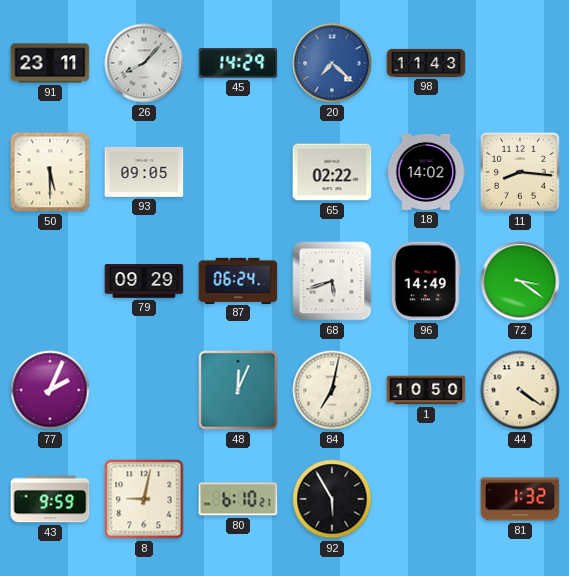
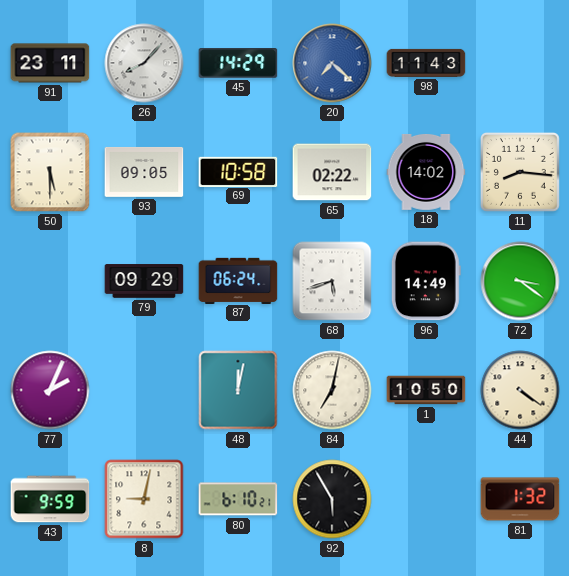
69: none -> 10:58
48: 12:04 -> 12:02
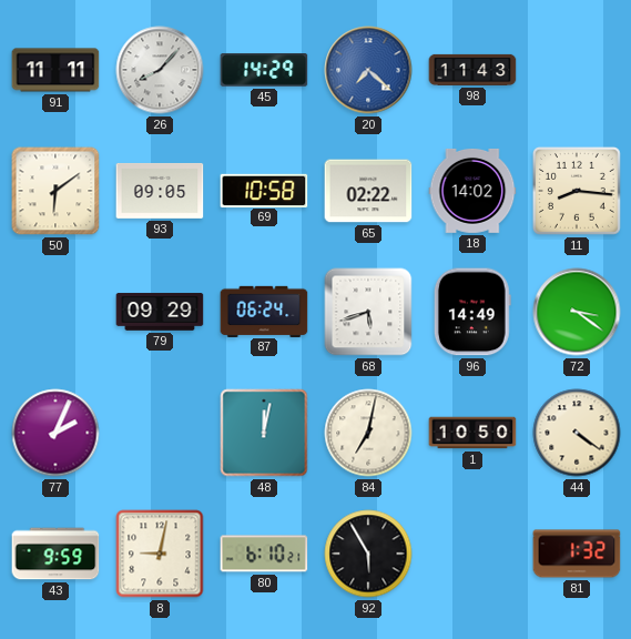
91: 23:11 -> 11:11
50: 5:30 -> 6:09
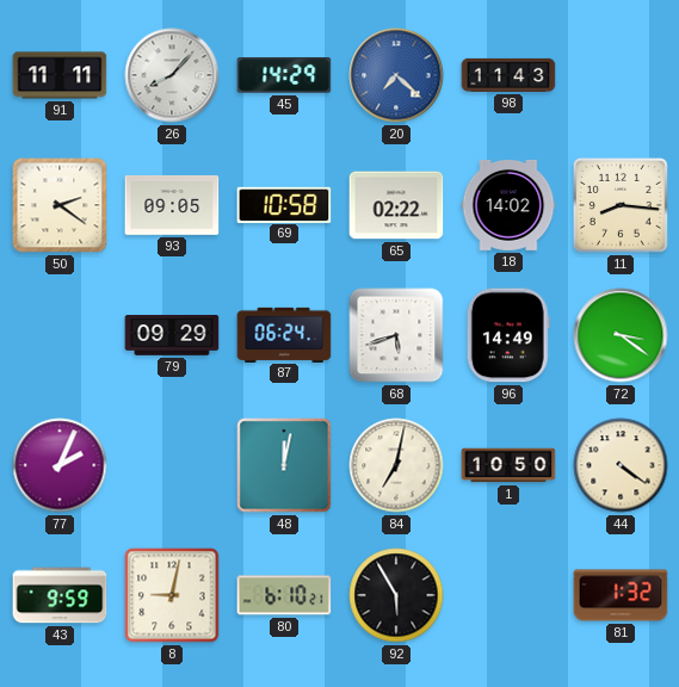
50: 6:09 -> 2:21
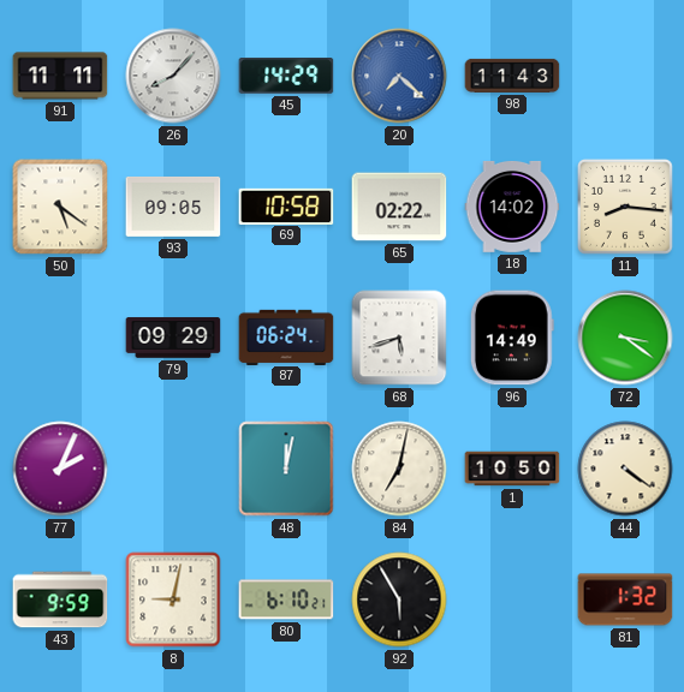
50: 2:21 -> 5:21
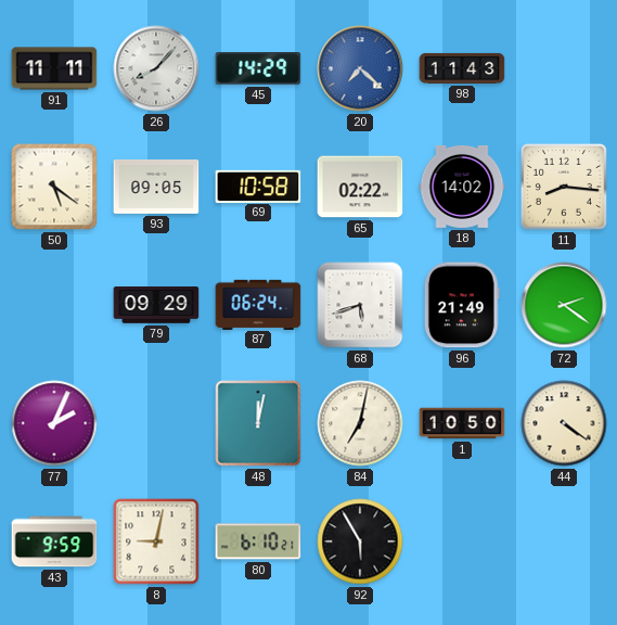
96: 14:49 -> 21:49
72: 3:21 -> 2:21
81: 1:32 -> none
